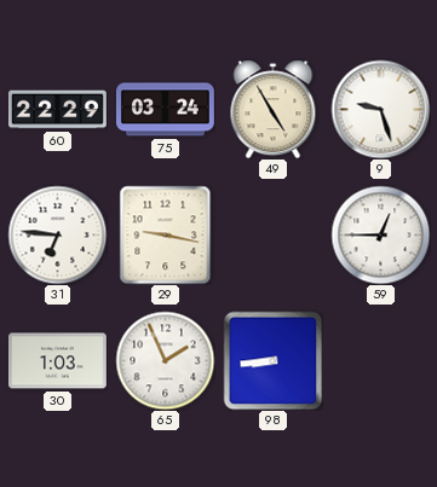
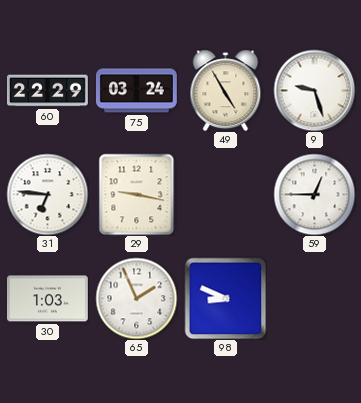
98: 8:44 -> 8:49
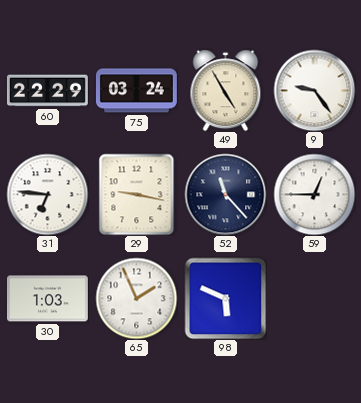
9: 9:27 -> 9:24
52: none -> 11:23
98: 8:49 -> 5:49
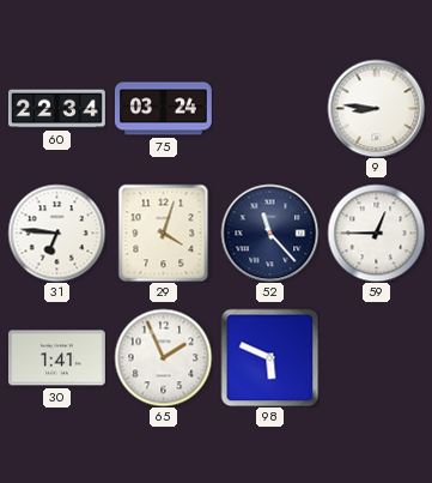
60: 22:29 -> 22:34
49: 4:55 -> none
9: 9:24 -> 8:46
29: 9:17 -> 4:03
30: 1:03 -> 1:41
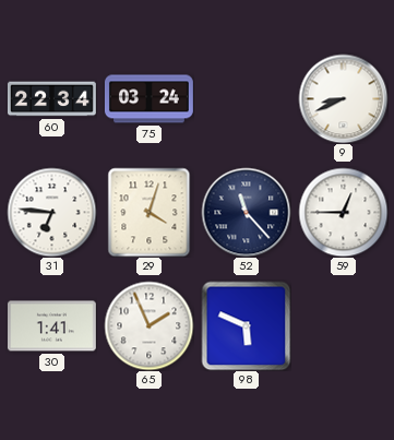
9: 8:46 -> 8:41
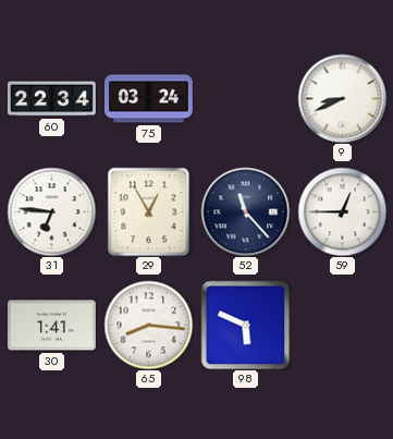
29: 4:03 -> 12:55
65: 1:56 -> 8:16
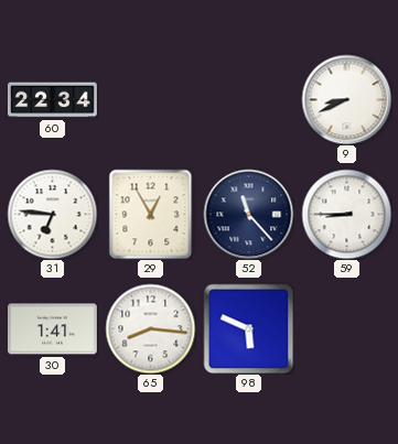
75: 03:24 -> none
59: 12:45 -> 8:45
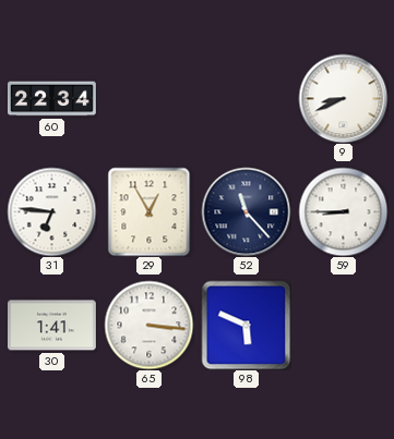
65: 8:16 -> 3:16
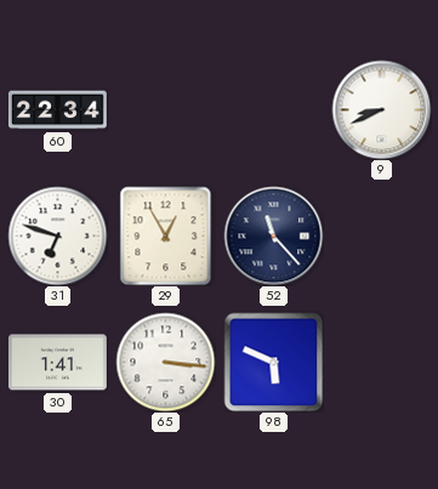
31: 6:46 -> 6:48
59: 8:45 -> none
